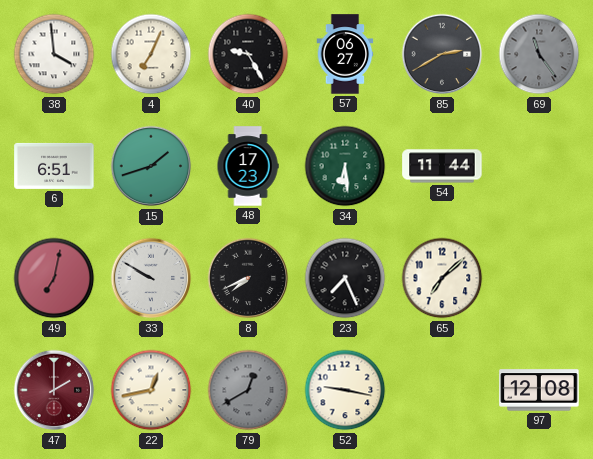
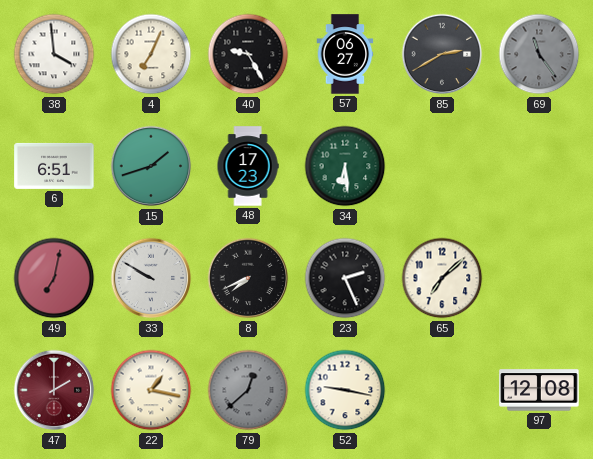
54: 11:44 -> none
23: 7:26 -> 2:26
22: 12:43 -> 1:17
79: 12:40 -> 12:38
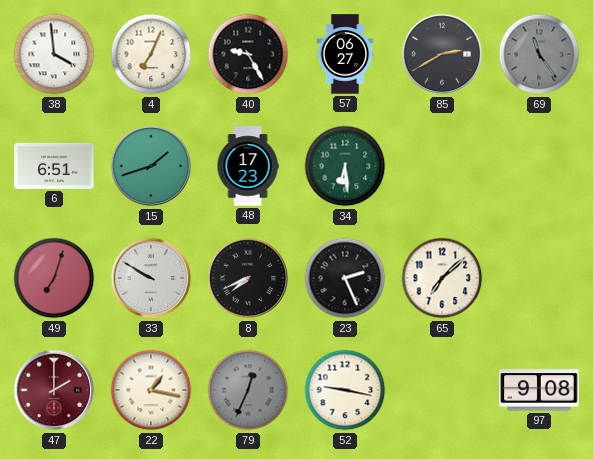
49: 7:02 -> 7:03
79: 12:38 -> 12:34
97: 12:08 -> 9:08
